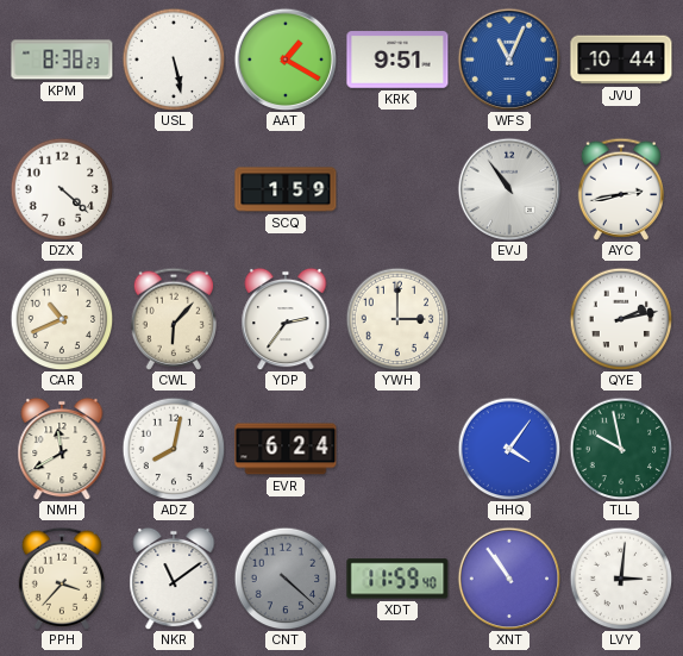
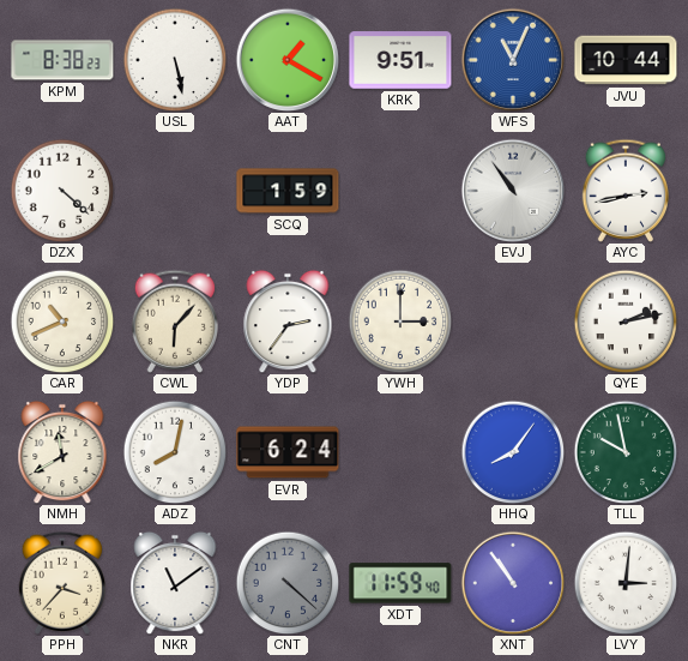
HHQ: 4:06 -> 8:06
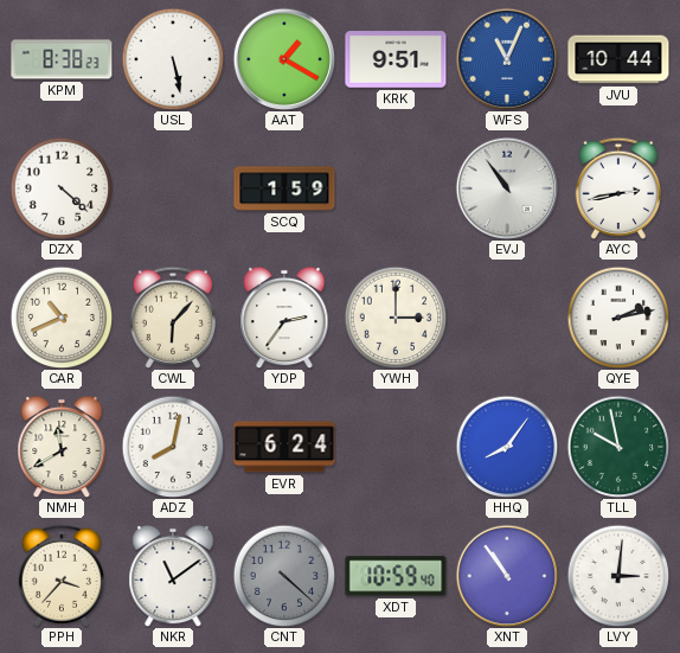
XDT: 11:59 -> 10:59
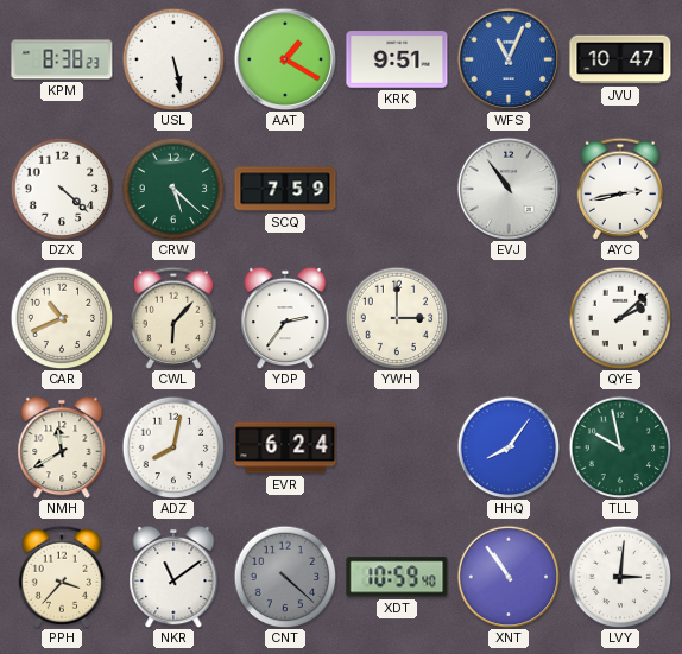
JVU: 10:44 -> 10:47
CRW: none -> 5:22
SCQ: 1:59 -> 7:59
QYE: 2:13 -> 2:08
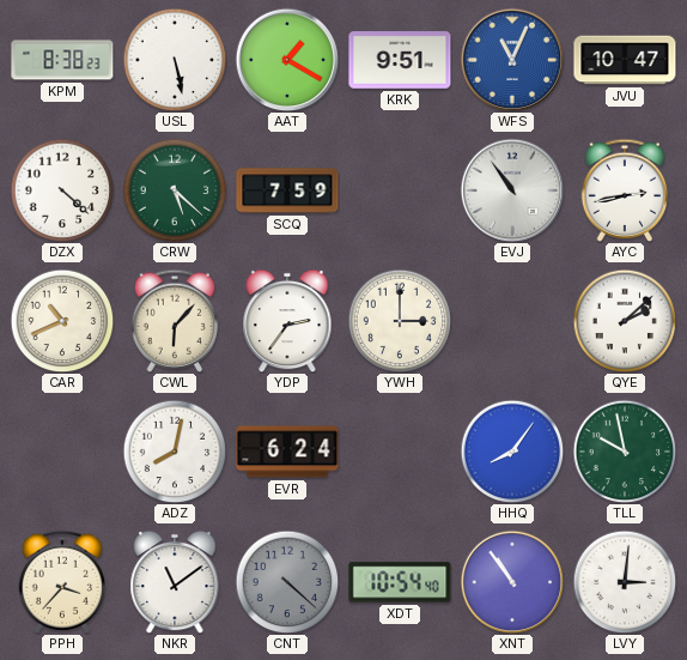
NMH: 11:40 -> none
XDT: 10:59 -> 10:54
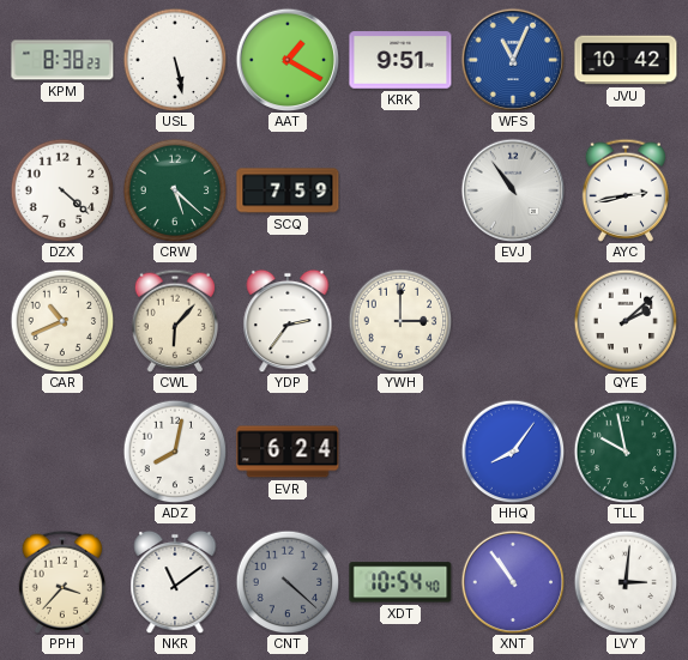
JVU: 10:47 -> 10:42
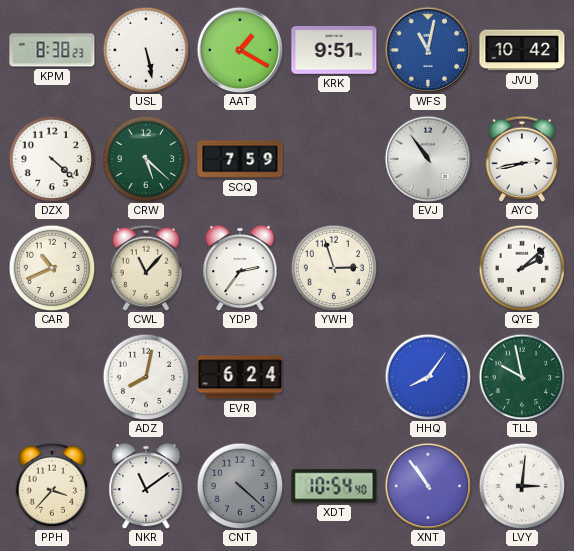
WFS: 11:04 -> 11:02
CWL: 6:07 -> 11:07
YWH: 3:00 -> 2:57
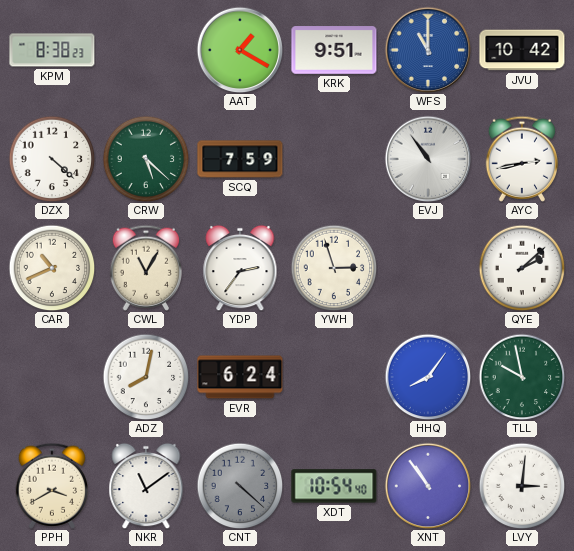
USL: 5:28 -> none
WFS: 11:02 -> 11:00
CWL: 11:07 -> 11:05
PPH: 3:37 -> 3:40
